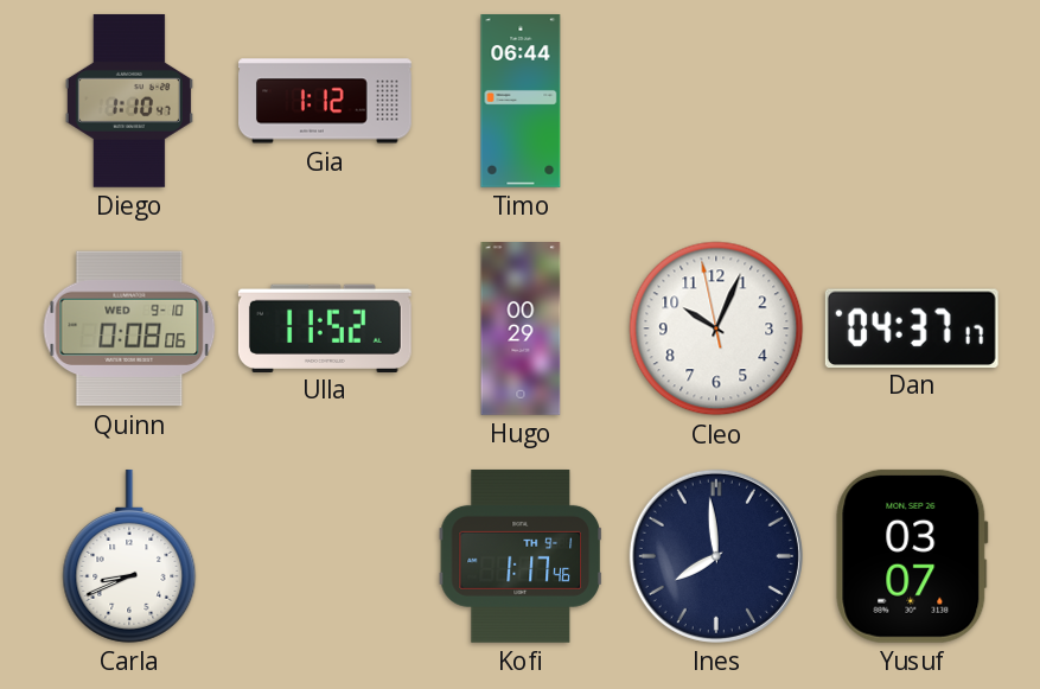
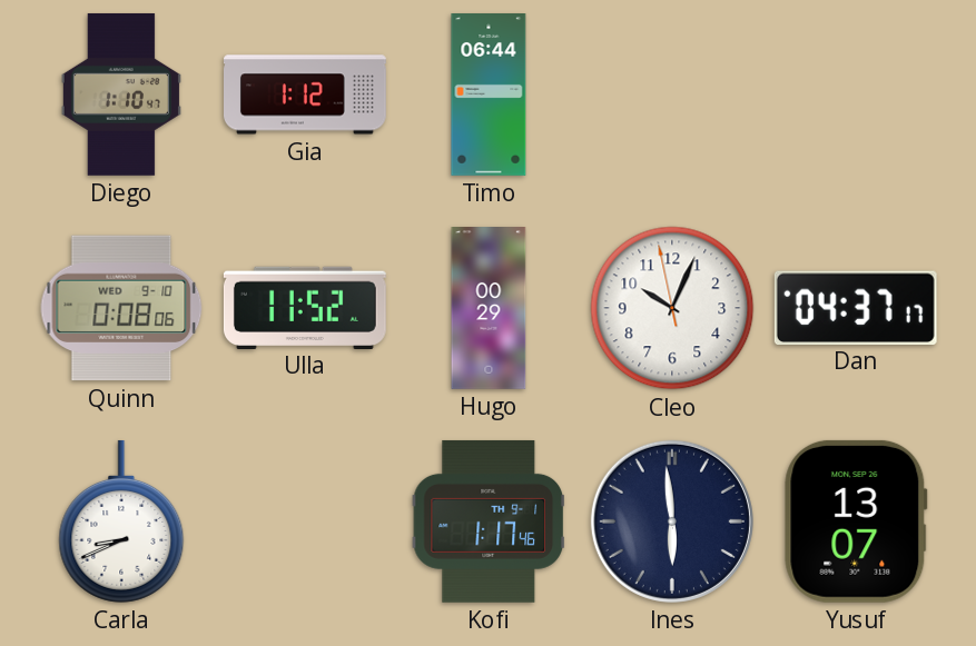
Ines: 7:59 -> 5:59
Yusuf: 03:07 -> 13:07
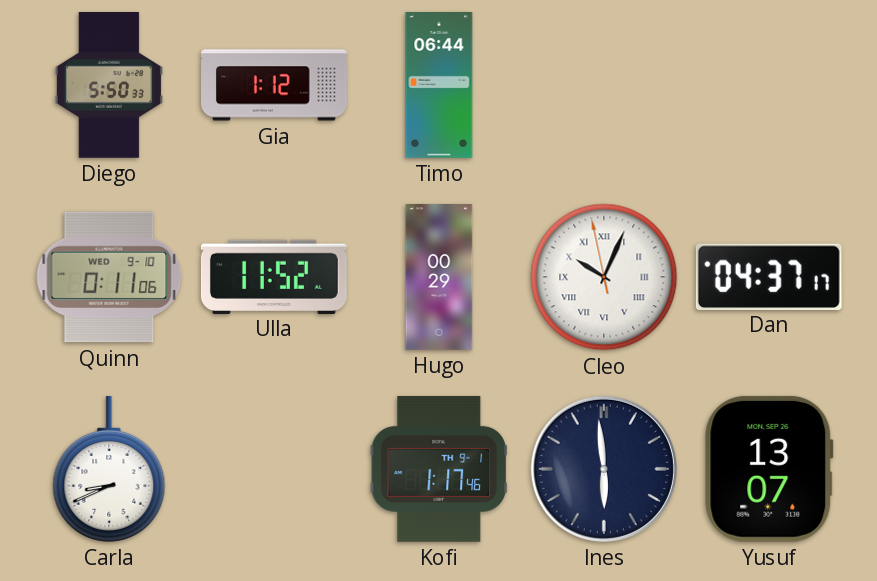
Diego: 1:10 -> 5:50
Quinn: 0:08 -> 0:11
Cleo numerals: Arabic -> Roman
